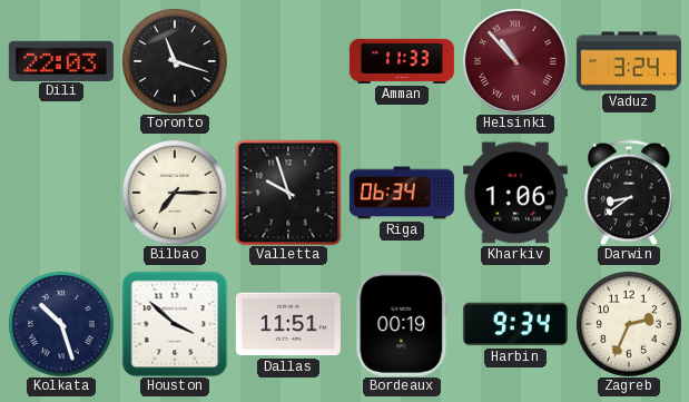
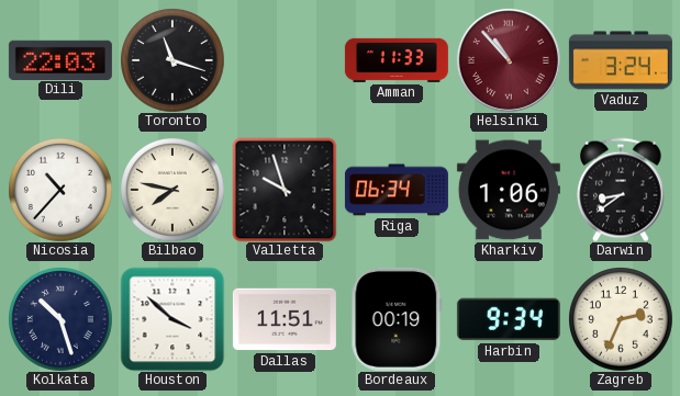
Nicosia: none -> 10:37
Bilbao: 7:15 -> 7:47
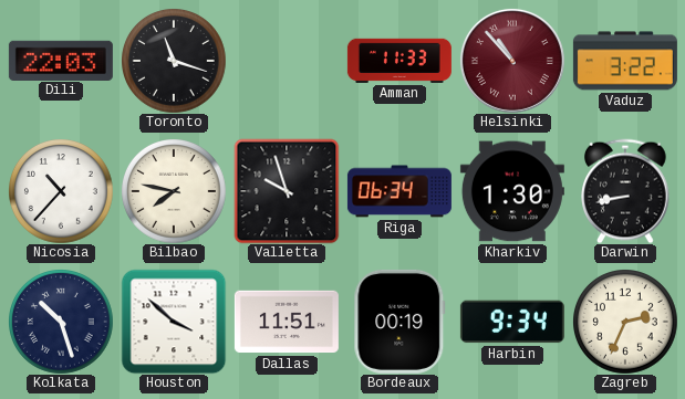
Vaduz: 3:24 -> 3:22
Kharkiv: 1:06 -> 1:30
Darwin: 8:39 -> 8:43
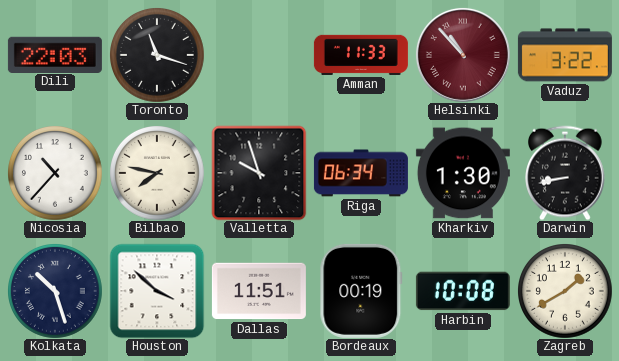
Harbin: 9:34 -> 10:08
Zagreb: 2:34 -> 1:40
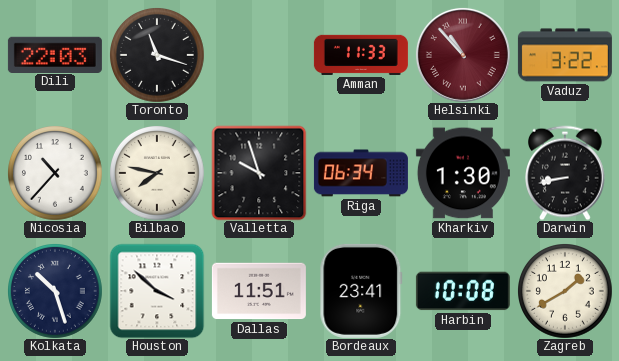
Bordeaux: 00:19 -> 23:41
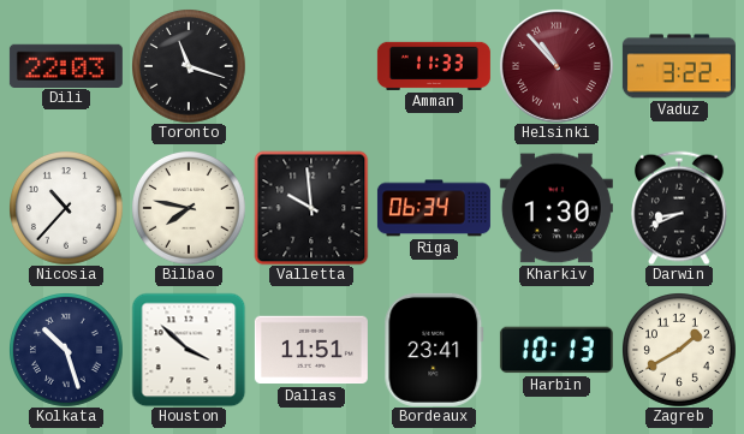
Valletta: 9:57 -> 9:59
Darwin: 8:43 -> 8:41
Harbin: 10:08 -> 10:13
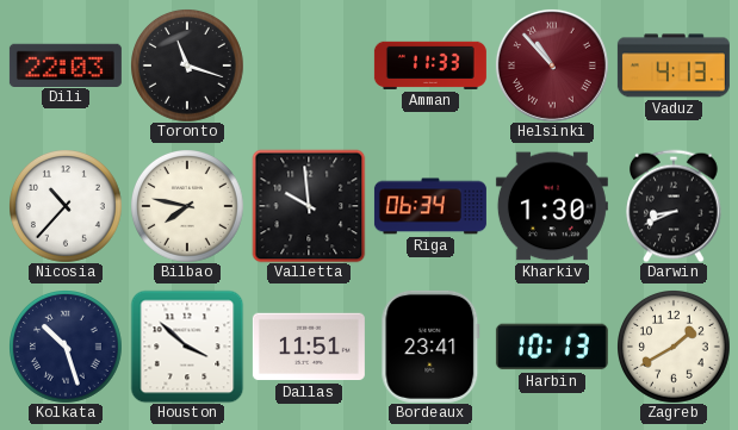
Vaduz: 3:22 -> 4:13
